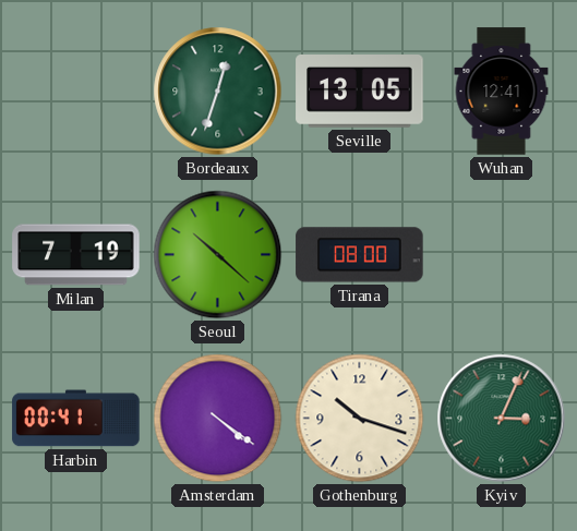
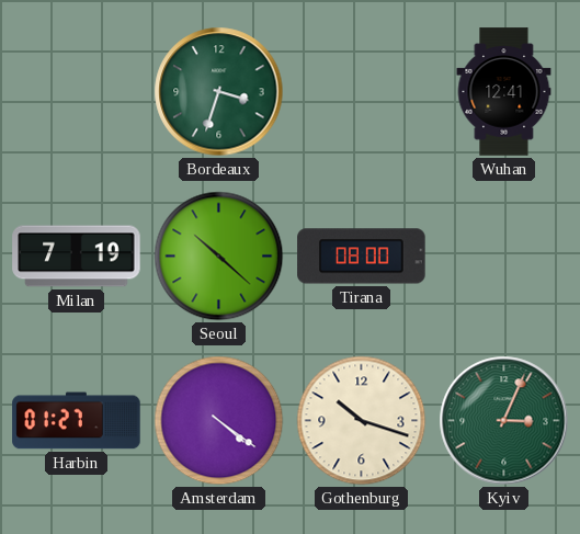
Bordeaux: 12:33 -> 3:33
Seville: 13:05 -> none
Harbin: 00:41 -> 01:27
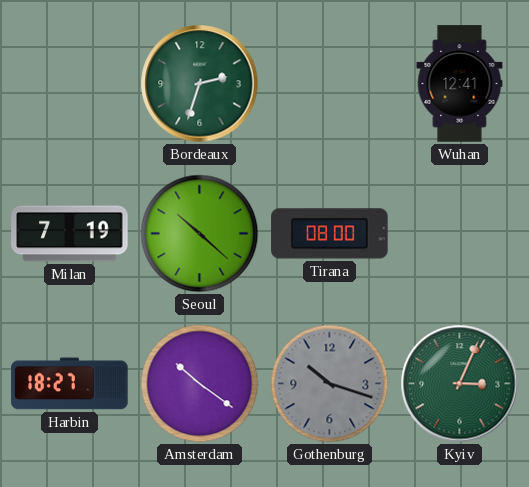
Bordeaux: 3:33 -> 2:33
Harbin: 01:27 -> 18:27
Amsterdam: 4:21 -> 10:21
Gothenburg dial: cream -> grey
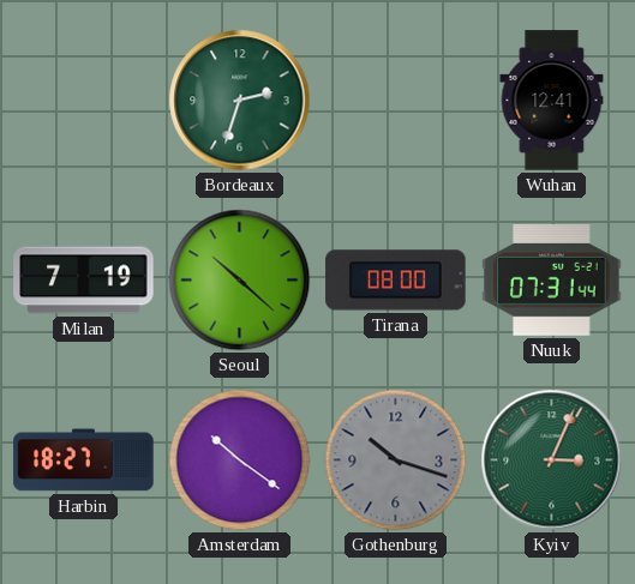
Nuuk: none -> 07:31
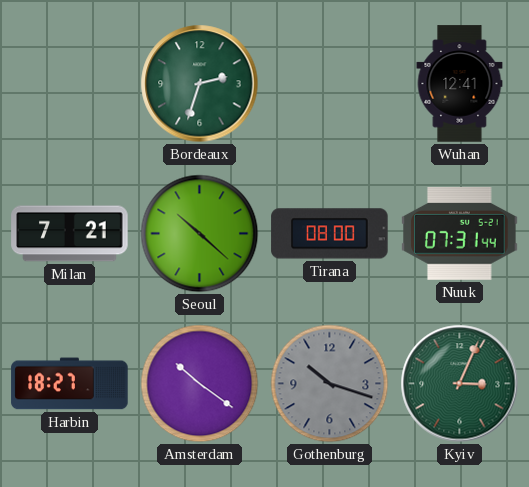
Milan: 7:19 -> 7:21
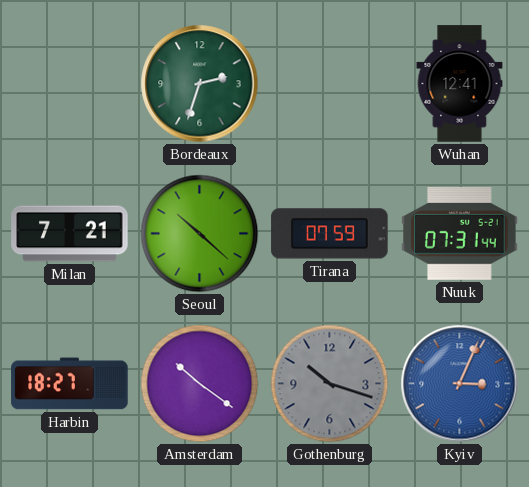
Tirana: 08:00 -> 07:59
Kyiv dial: green -> blue
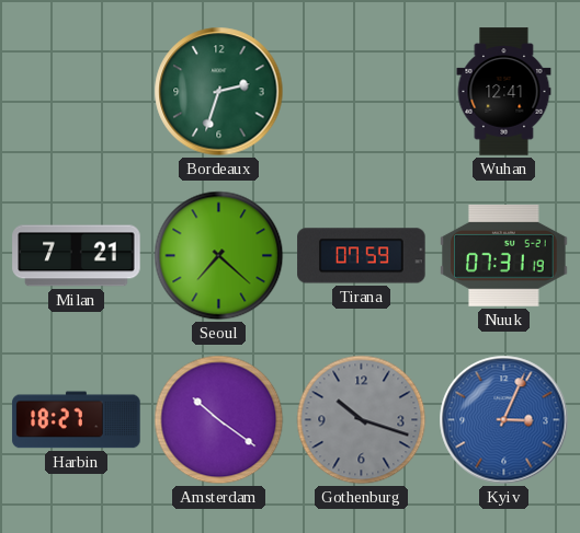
Seoul: 10:22 -> 7:22
Nuuk: 07:31:44 -> 07:31:19
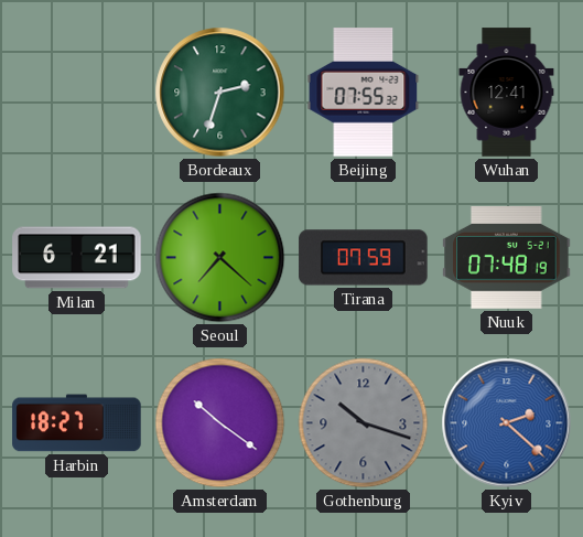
Beijing: none -> 07:55
Milan: 7:21 -> 6:21
Nuuk: 07:31 -> 07:48
Kyiv: 3:04 -> 2:22
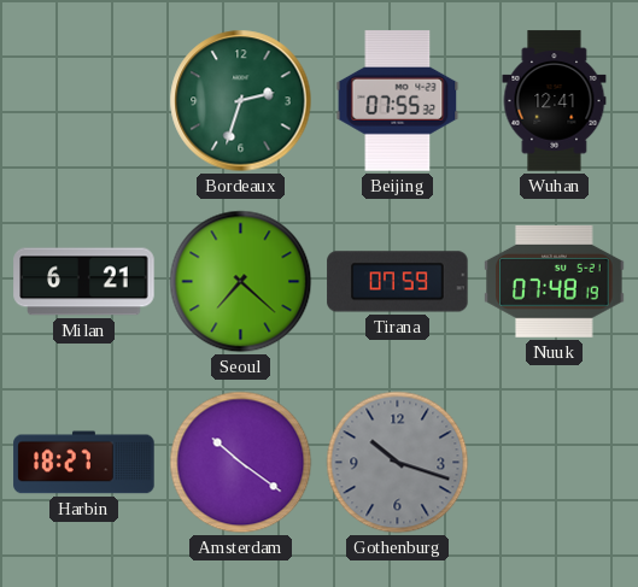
Kyiv: 2:22 -> none
